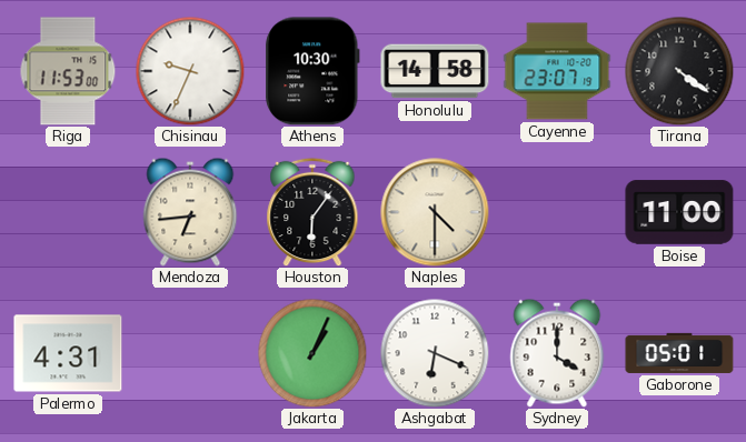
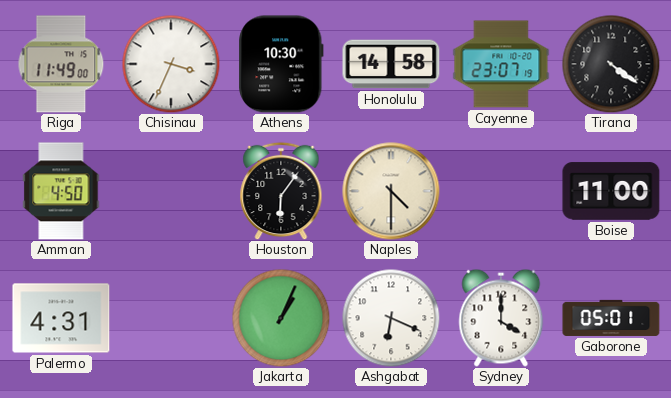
Riga: 11:53 -> 11:49
Chisinau: 9:34 -> 3:34
Amman: none -> 4:50
Mendoza: 6:44 -> none
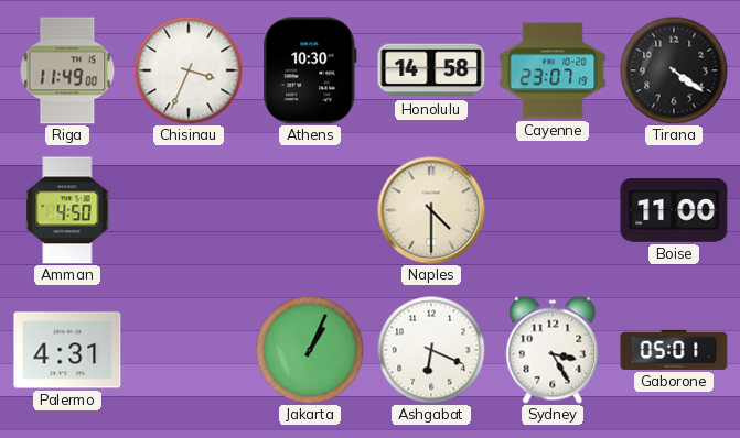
Houston: 6:06 -> none
Sydney: 4:00 -> 3:25
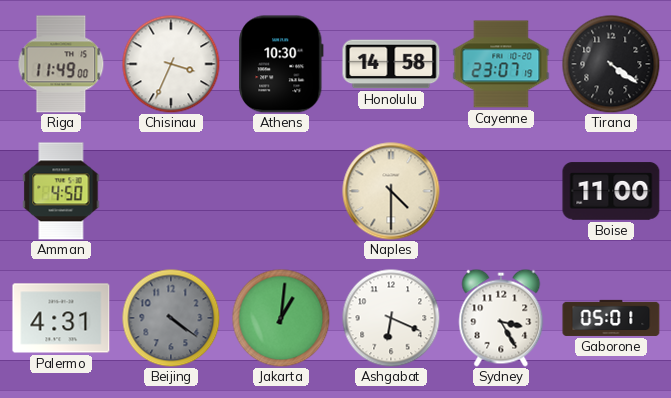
Beijing: none -> 4:21
Jakarta: 1:04 -> 1:01
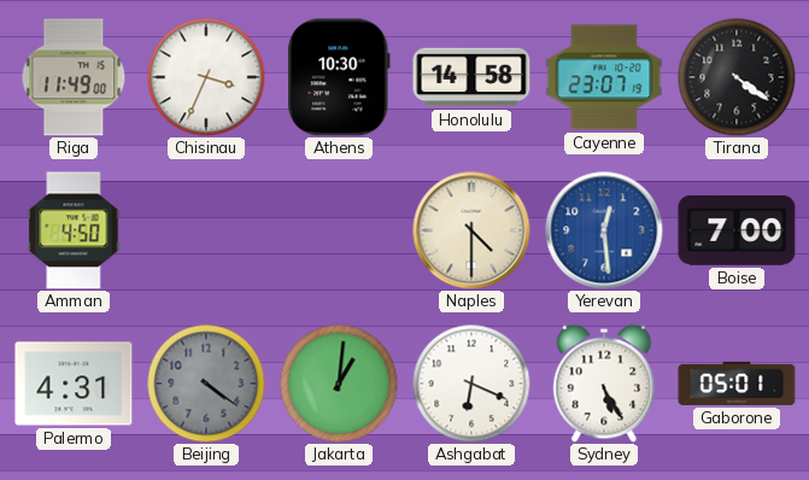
Yerevan: none -> 12:29
Boise: 11:00 -> 7:00
Sydney: 3:25 -> 5:25
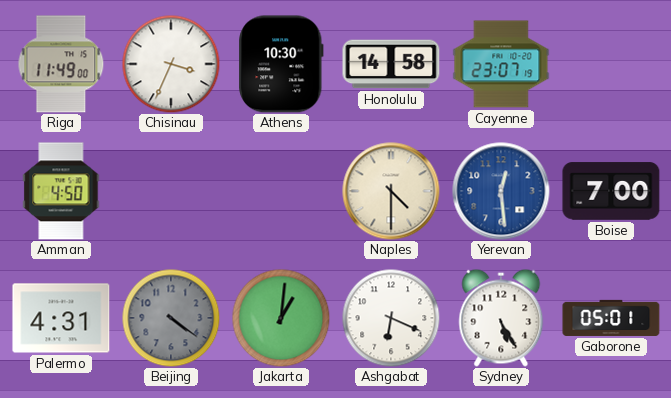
Tirana: 4:21 -> none
